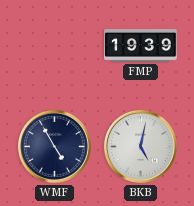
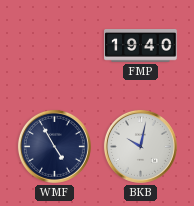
FMP: 19:39 -> 19:40
BKB: 5:02 -> 10:02
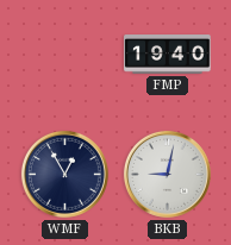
WMF: 4:55 -> 12:55
BKB: 10:02 -> 9:02
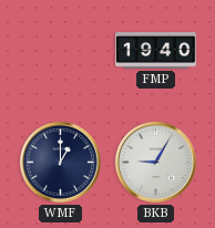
WMF: 12:55 -> 1:00
BKB: 9:02 -> 9:05
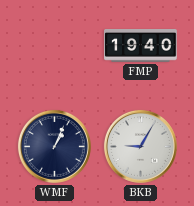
WMF: 1:00 -> 1:04
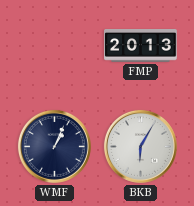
FMP: 19:40 -> 20:13
BKB: 9:05 -> 6:05
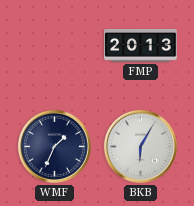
WMF: 1:04 -> 1:34
